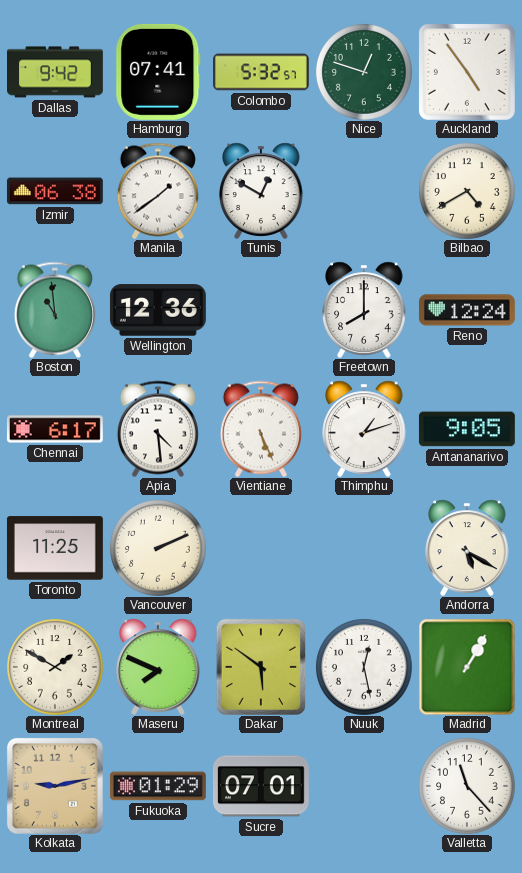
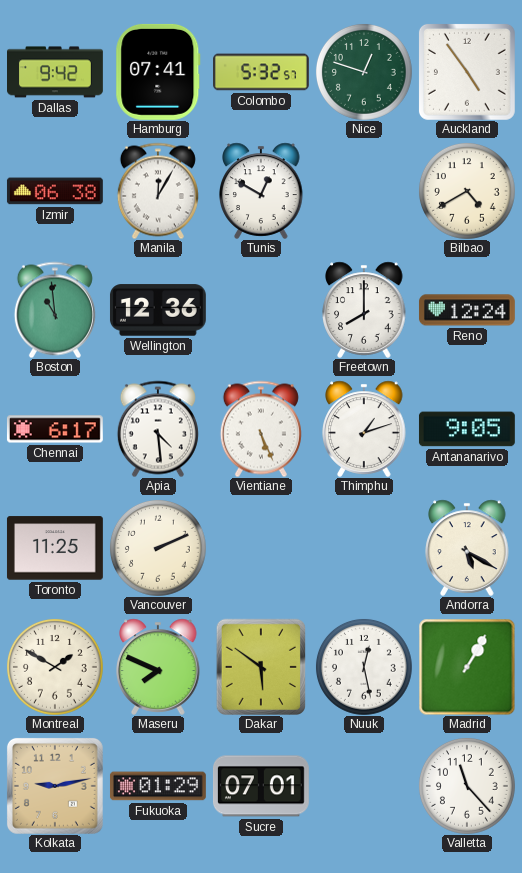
Manila: 1:39 -> 12:05
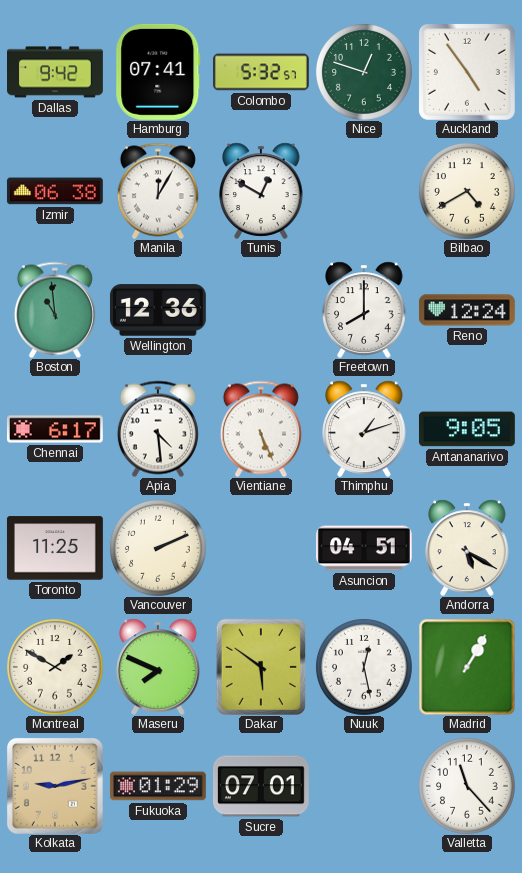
Asuncion: none -> 04:51
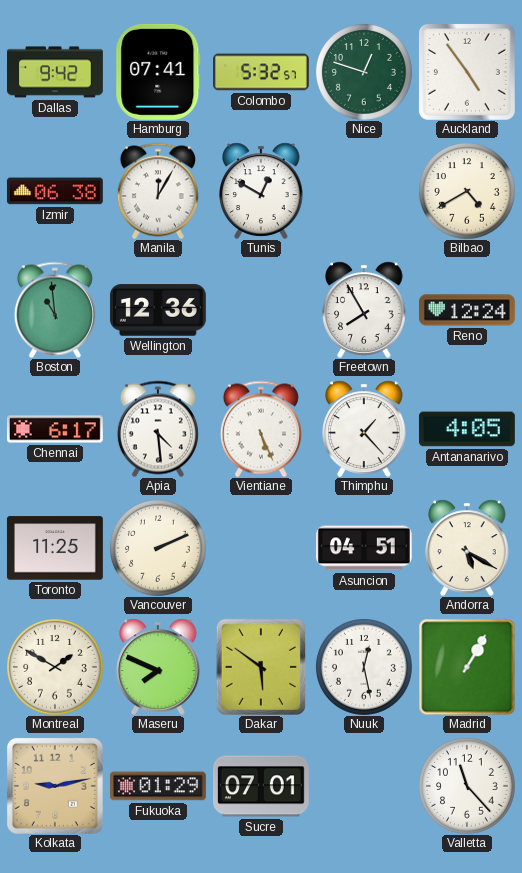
Freetown: 8:00 -> 7:55
Thimphu: 1:12 -> 1:23
Antananarivo: 9:05 -> 4:05
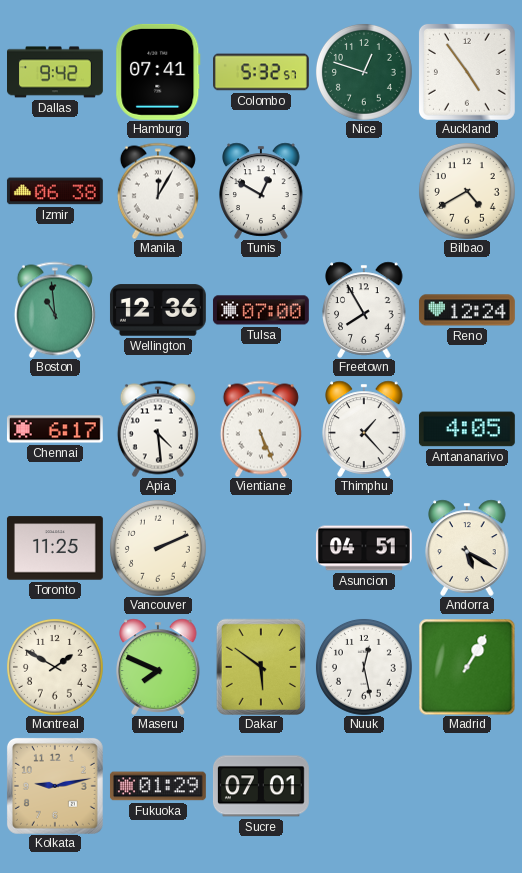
Tulsa: none -> 07:00
Valletta: 11:23 -> none
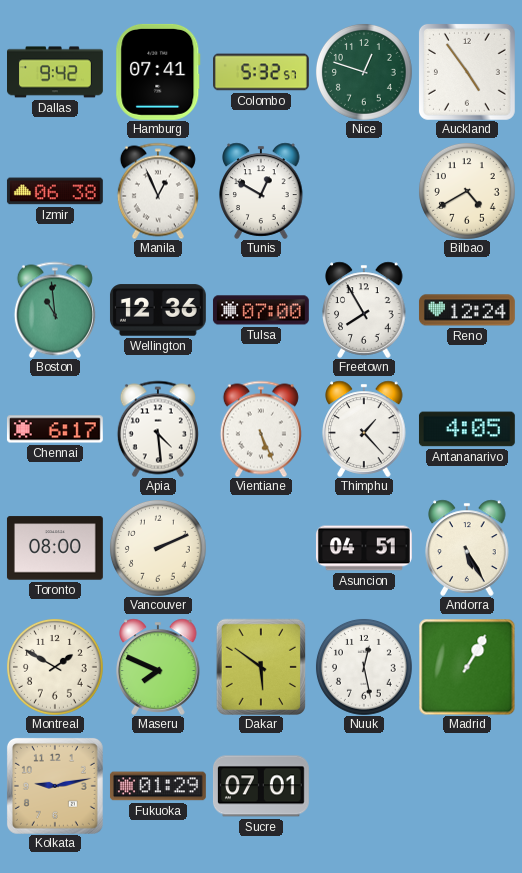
Manila: 12:05 -> 12:56
Toronto: 11:25 -> 08:00
Andorra: 5:20 -> 5:25
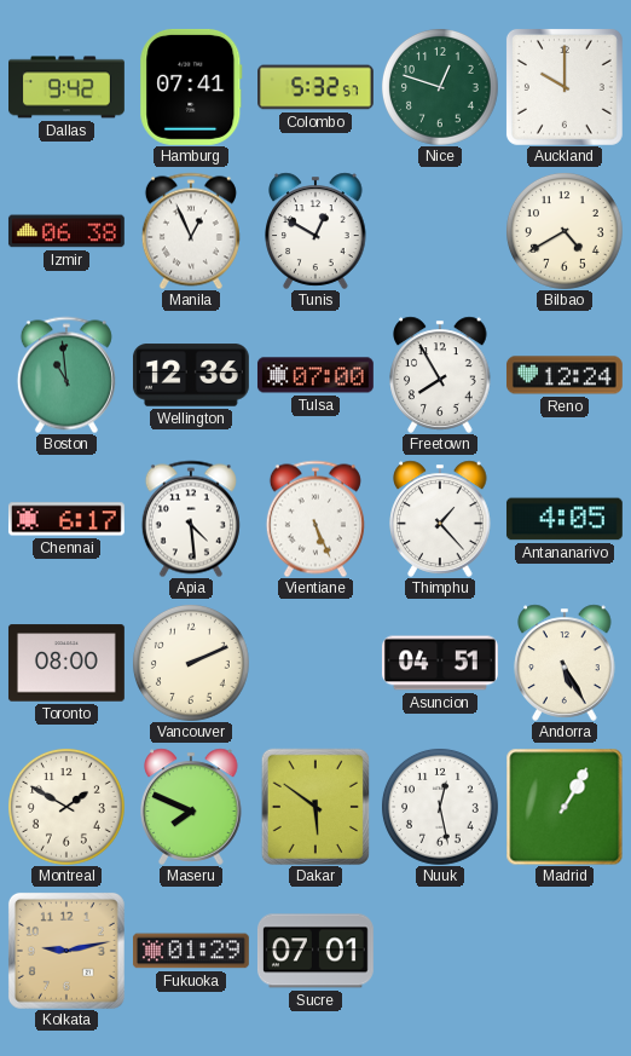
Auckland: 4:54 -> 10:00
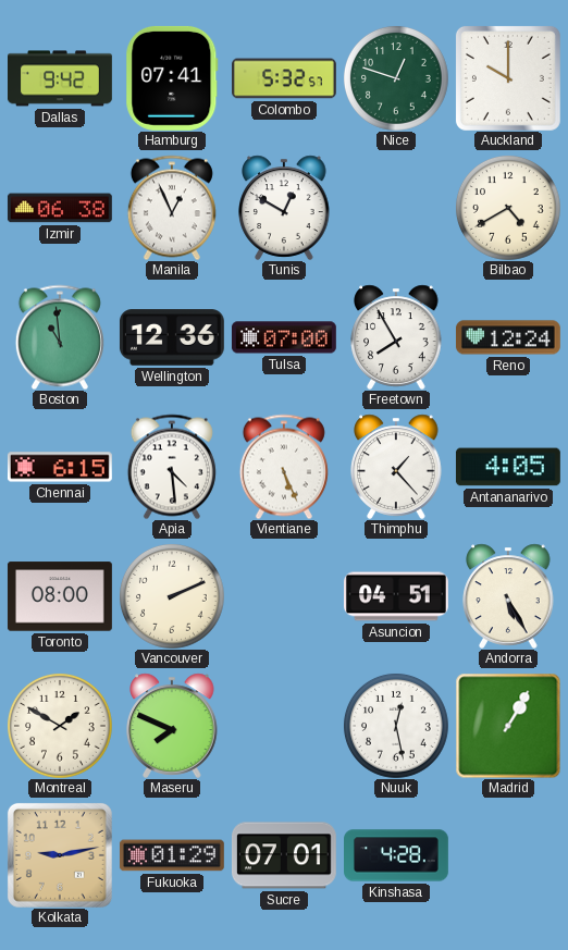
Chennai: 6:17 -> 6:15
Dakar: 5:51 -> none
Kinshasa: none -> 4:28
